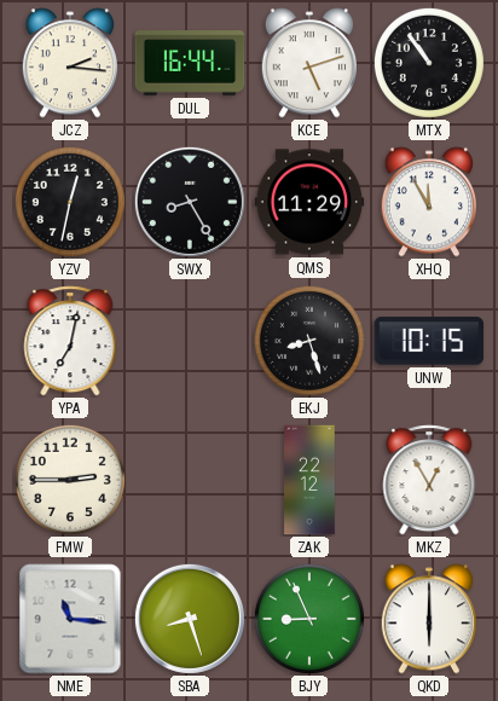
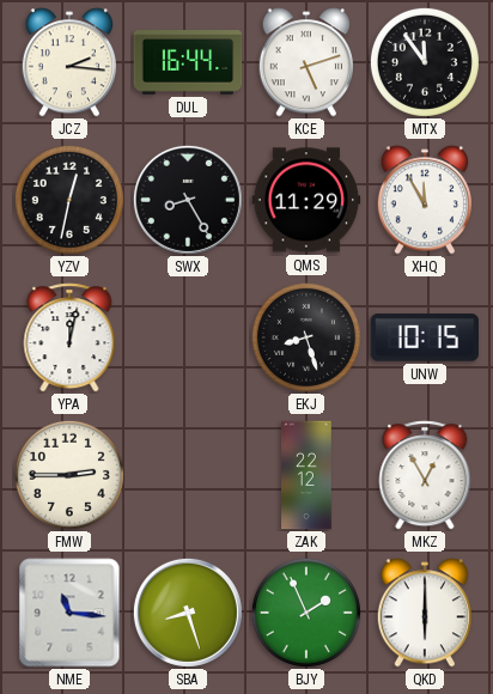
MTX: 10:54 -> 11:54
YPA: 7:02 -> 12:02
BJY: 8:56 -> 1:56
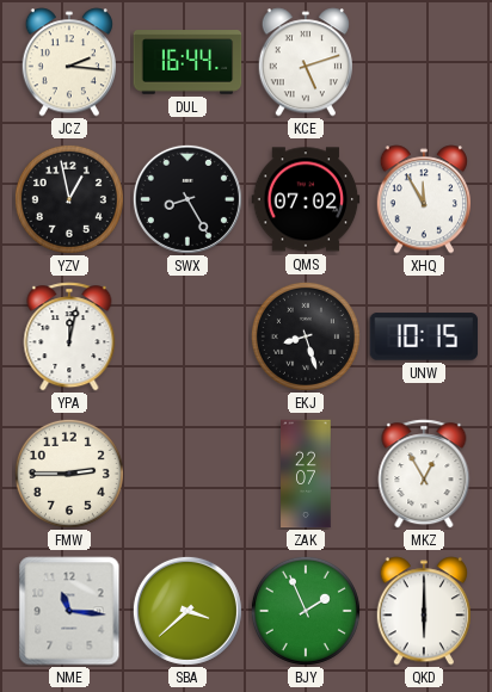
MTX: 11:54 -> none
YZV: 12:32 -> 12:58
QMS: 11:29 -> 07:02
ZAK: 22:12 -> 22:07
SBA: 8:27 -> 3:38
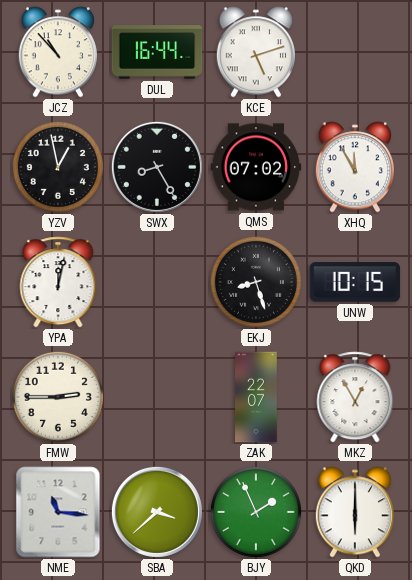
JCZ: 2:16 -> 10:53
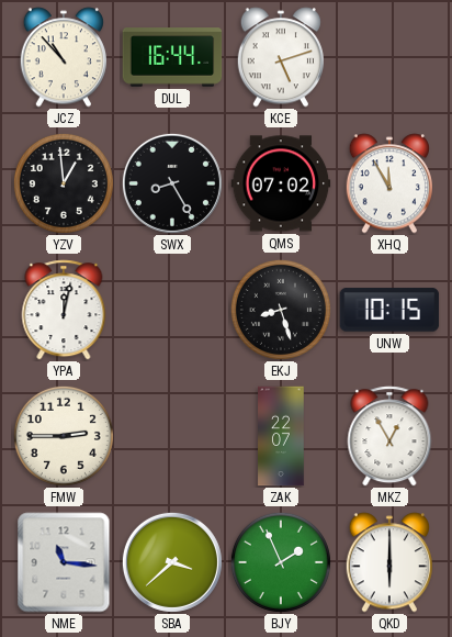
YZV: 12:58 -> 12:59
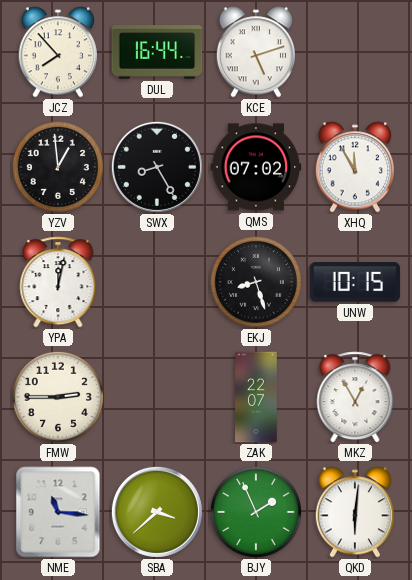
JCZ: 10:53 -> 7:53
QKD: 6:00 -> 6:01
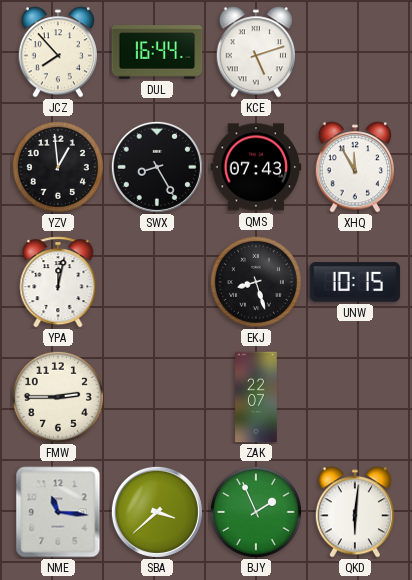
QMS: 07:02 -> 07:43
MKZ: 12:55 -> none
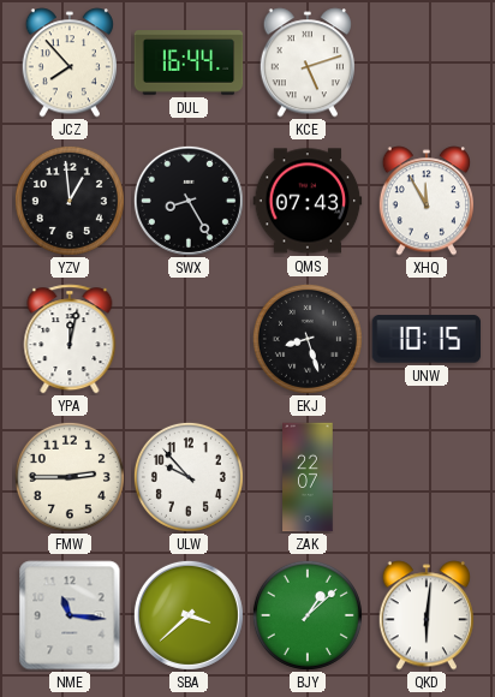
ULW: none -> 9:53
BJY: 1:56 -> 1:08
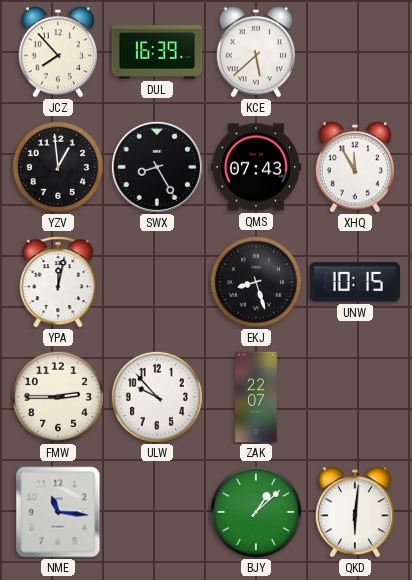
DUL: 16:44 -> 16:39
KCE: 5:12 -> 5:38
SBA: 3:38 -> none
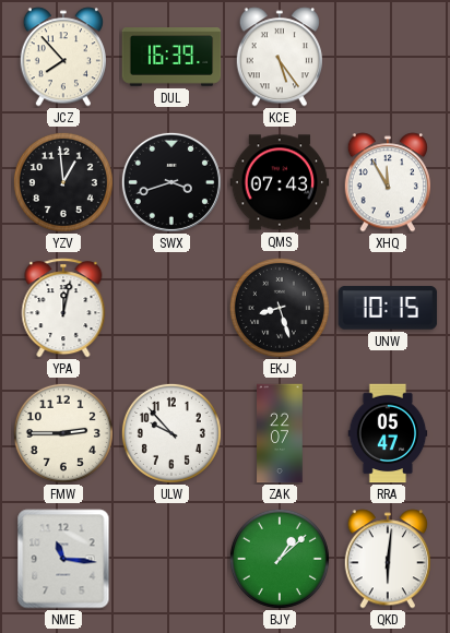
KCE: 5:38 -> 5:24
SWX: 8:25 -> 3:42
RRA: none -> 05:47
